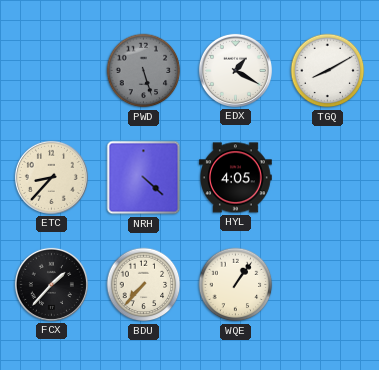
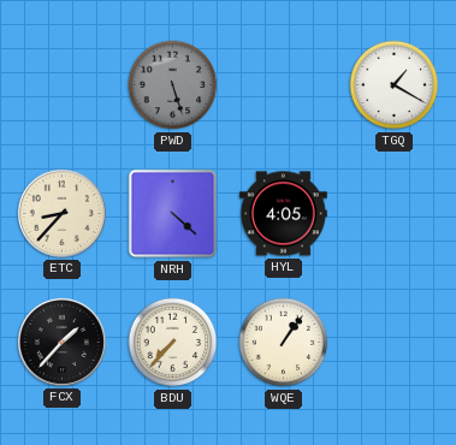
EDX: 1:20 -> none
TGQ: 8:10 -> 1:20
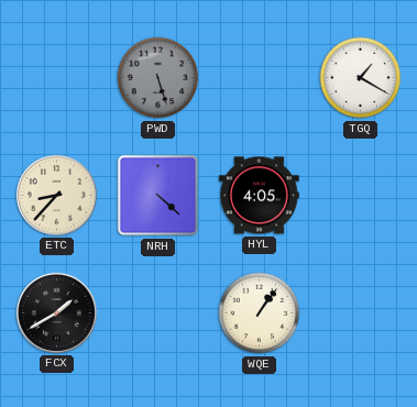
FCX: 1:37 -> 1:40
BDU: 7:37 -> none
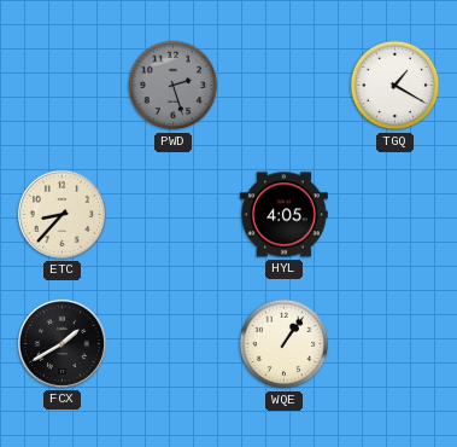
PWD: 5:27 -> 2:27
NRH: 4:22 -> none
